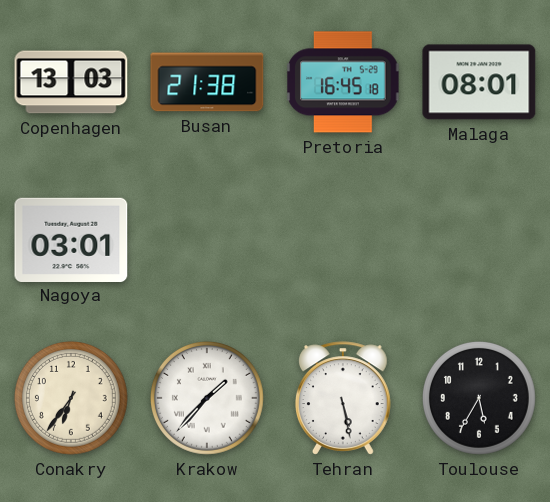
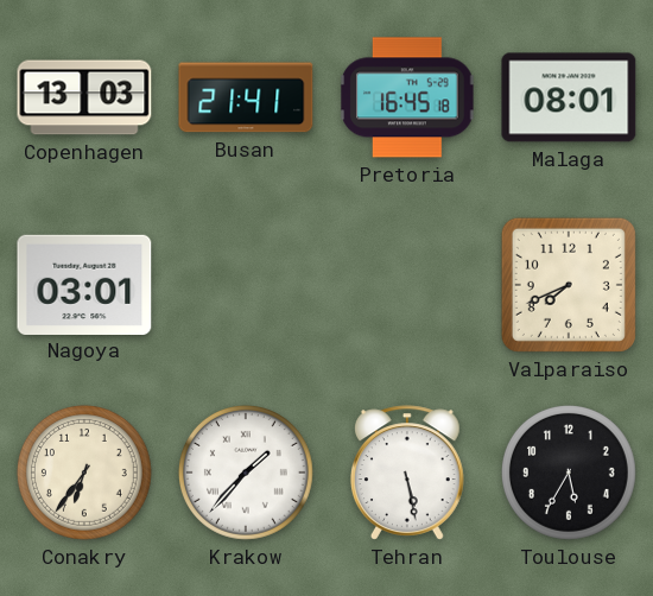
Busan: 21:38 -> 21:41
Valparaiso: none -> 7:41
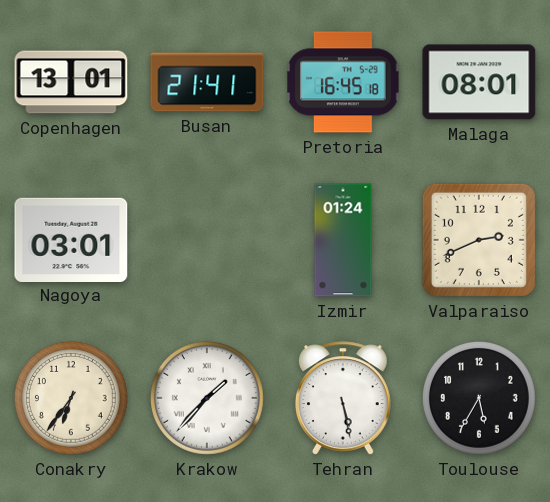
Copenhagen: 13:03 -> 13:01
Izmir: none -> 01:24
Valparaiso: 7:41 -> 2:41
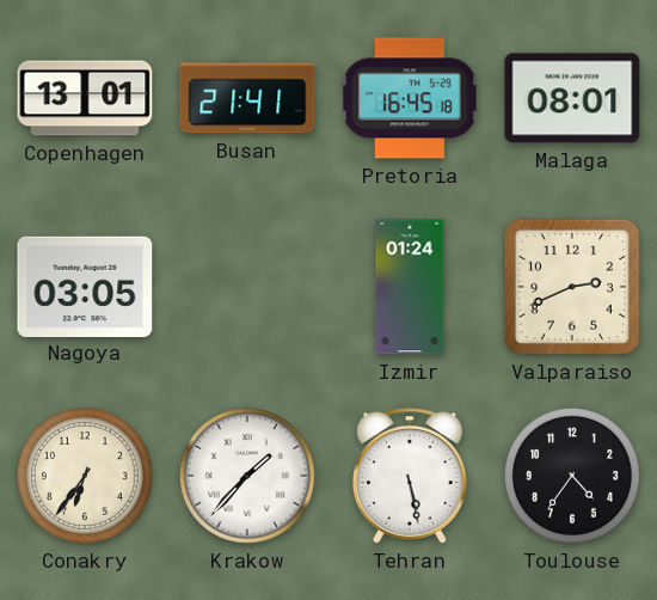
Nagoya: 03:01 -> 03:05
Toulouse: 5:35 -> 4:36
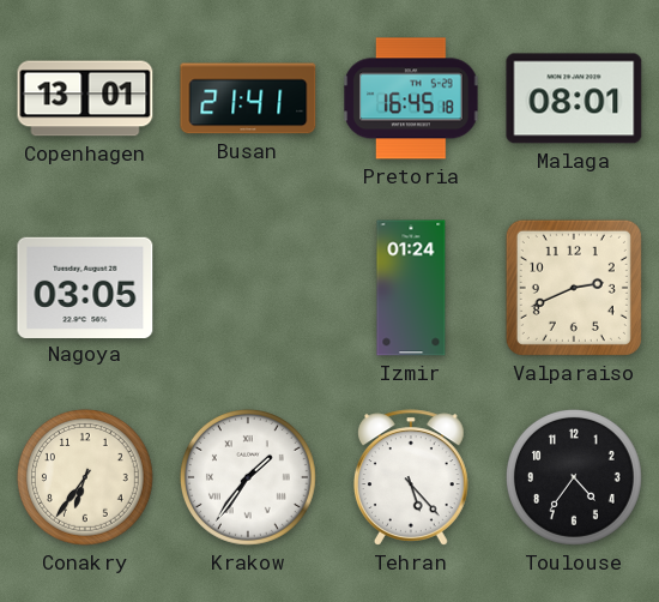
Krakow: 1:37 -> 1:36
Tehran: 5:28 -> 5:23
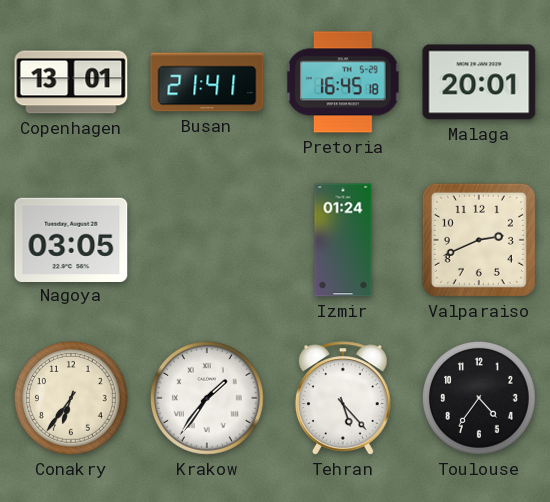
Malaga: 08:01 -> 20:01
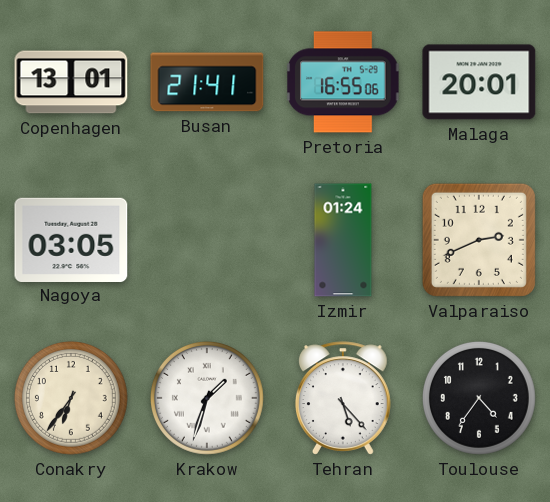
Pretoria: 16:45 -> 16:55
Krakow: 1:36 -> 1:33
